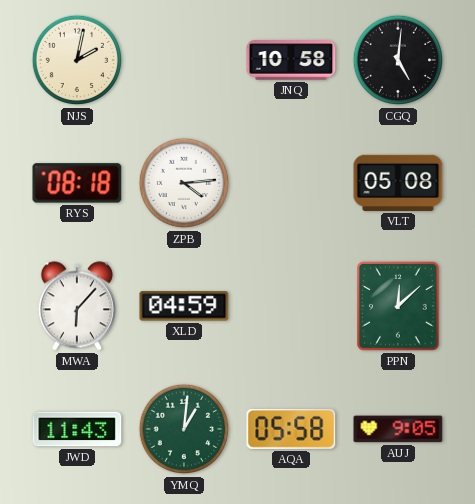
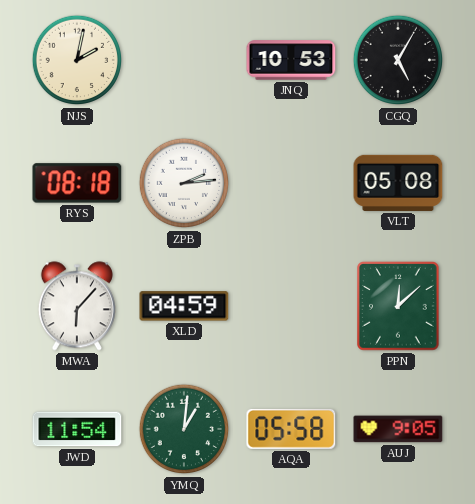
JNQ: 10:58 -> 10:53
CGQ: 5:01 -> 5:05
ZPB: 4:14 -> 2:14
JWD: 11:43 -> 11:54
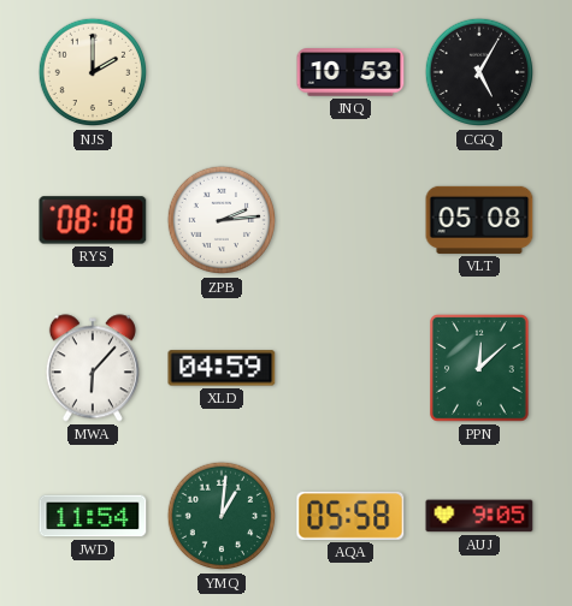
NJS: 2:02 -> 2:00
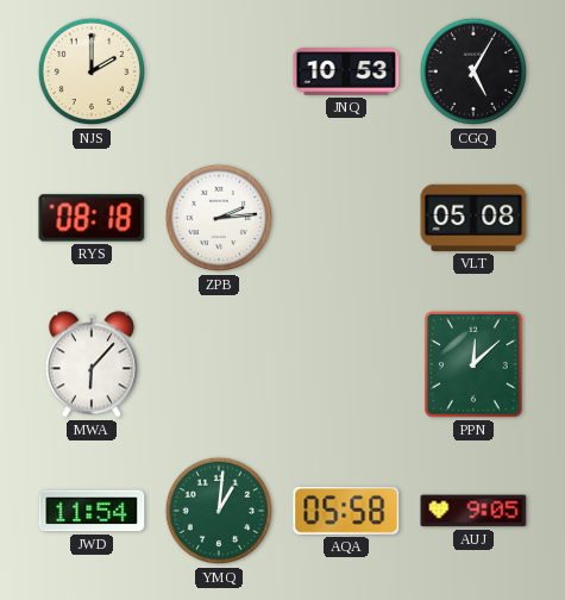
XLD: 04:59 -> none
